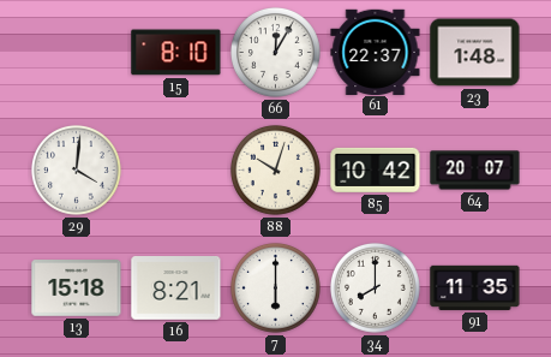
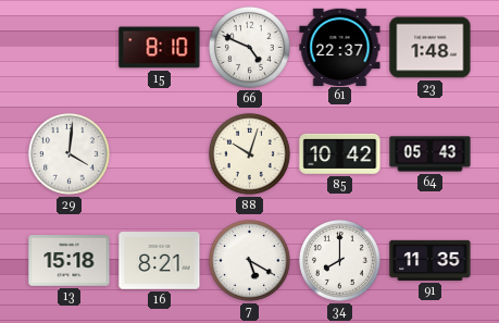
66: 12:05 -> 4:49
64: 20:07 -> 05:43
7: 6:00 -> 5:20
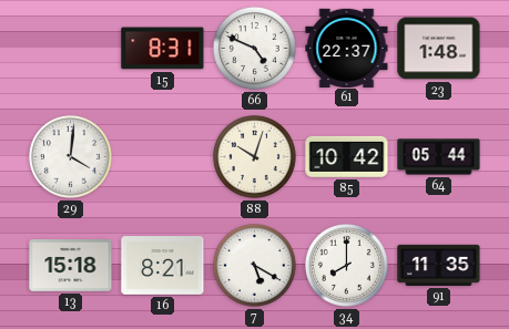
15: 8:10 -> 8:31
64: 05:43 -> 05:44
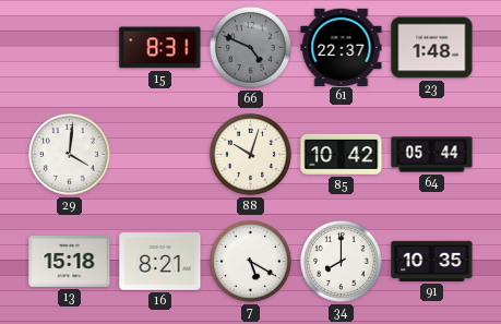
66 dial: white -> grey
91: 11:35 -> 10:35
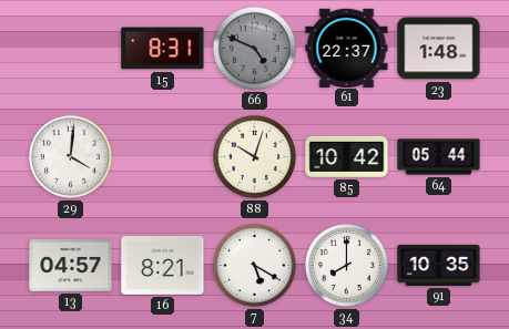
13: 15:18 -> 04:57
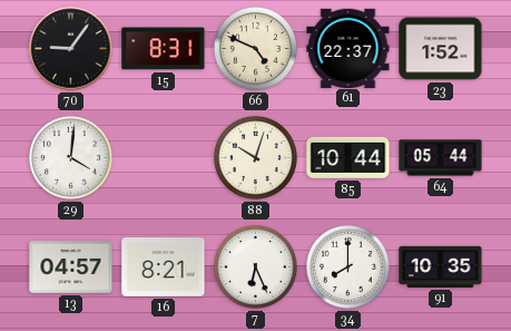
70: none -> 9:06
66 dial: grey -> cream
23: 1:48 -> 1:52
85: 10:42 -> 10:44
7: 5:20 -> 6:26
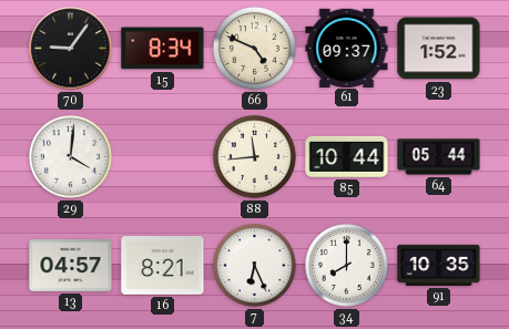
15: 8:31 -> 8:34
61: 22:37 -> 09:37
88: 10:03 -> 11:44
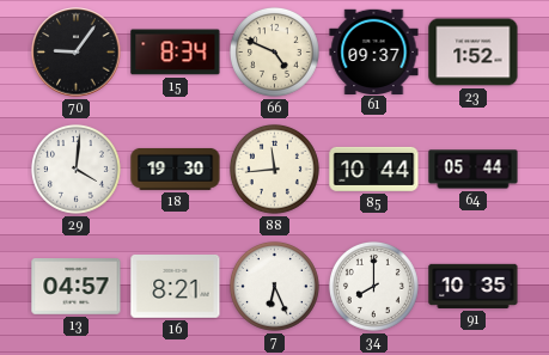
18: none -> 19:30
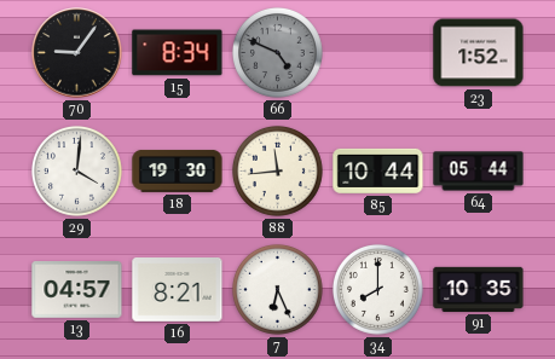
66 dial: cream -> grey
61: 09:37 -> none
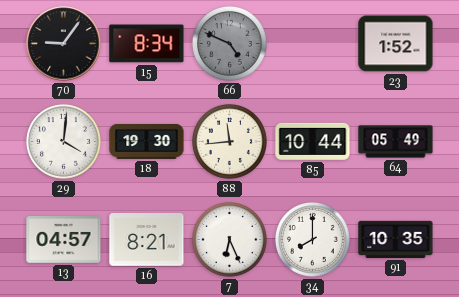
64: 05:44 -> 05:49
